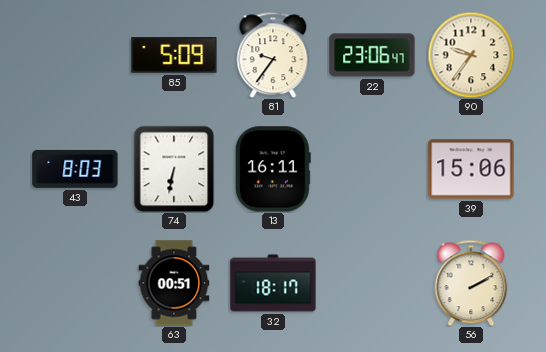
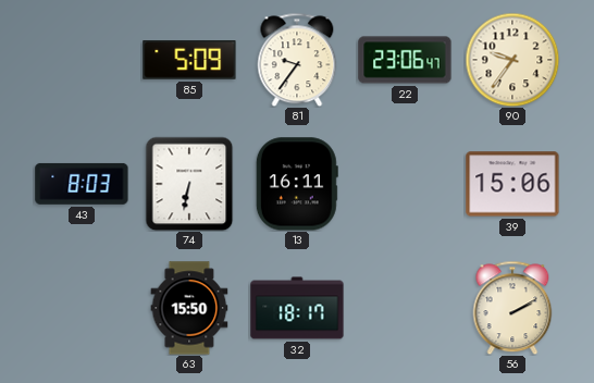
63: 00:51 -> 15:50
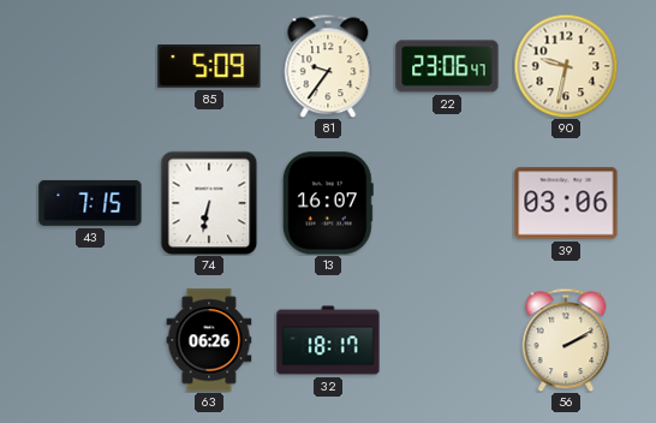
90: 9:36 -> 9:32
43: 8:03 -> 7:15
13: 16:11 -> 16:07
39: 15:06 -> 03:06
63: 15:50 -> 06:26
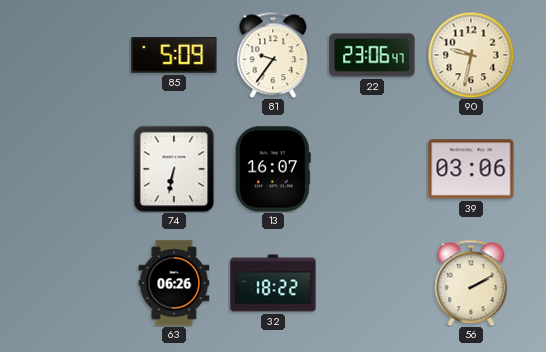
43: 7:15 -> none
32: 18:17 -> 18:22
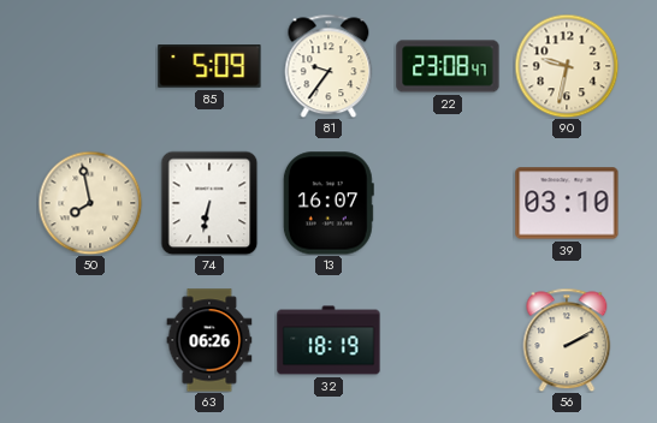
22: 23:06 -> 23:08
50: none -> 7:58
39: 03:06 -> 03:10
32: 18:22 -> 18:19
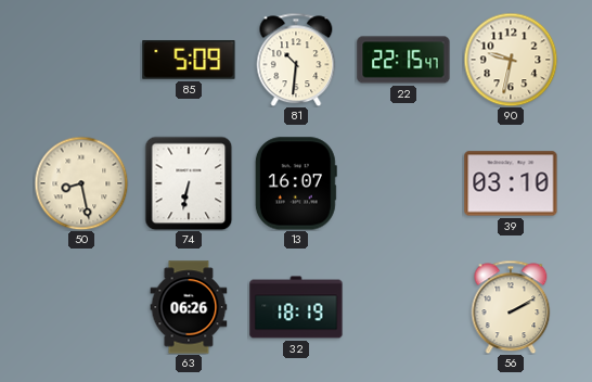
81: 9:36 -> 10:31
22: 23:08 -> 22:15
50: 7:58 -> 8:28
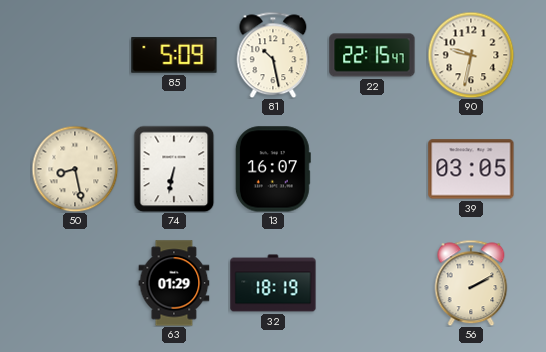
81: 10:31 -> 10:28
39: 03:10 -> 03:05
63: 06:26 -> 01:29
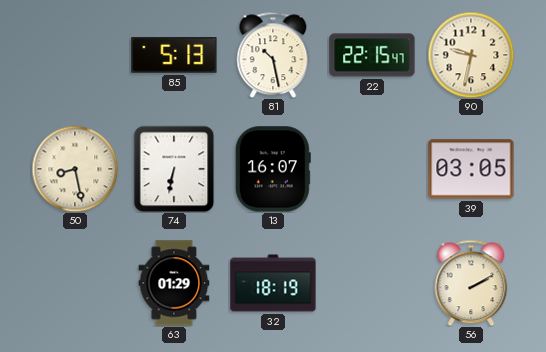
85: 5:09 -> 5:13
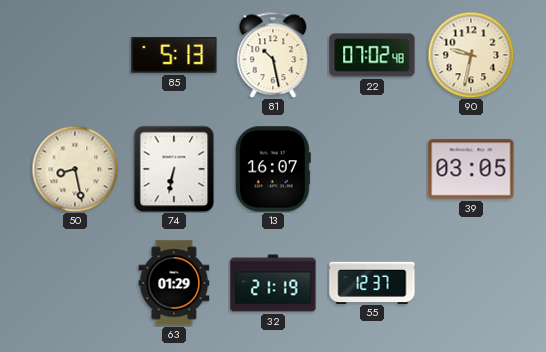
22: 22:15 -> 07:02
32: 18:19 -> 21:19
55: none -> 12:37
56: 2:10 -> none
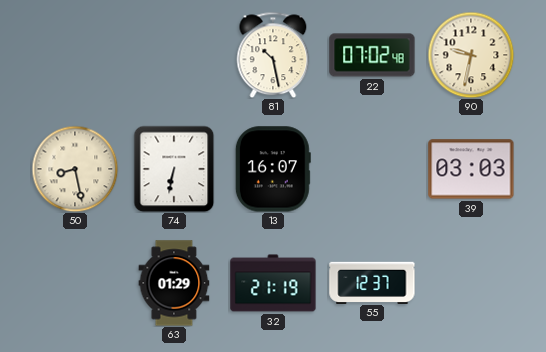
85: 5:13 -> none
39: 03:05 -> 03:03
